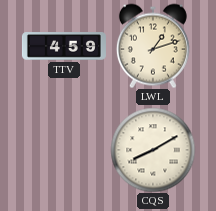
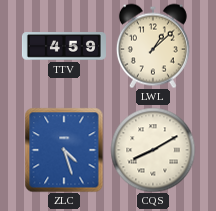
LWL: 1:12 -> 1:08
ZLC: none -> 4:27
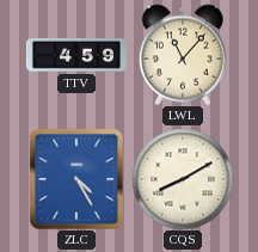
LWL: 1:08 -> 11:07
ZLC: 4:27 -> 4:25
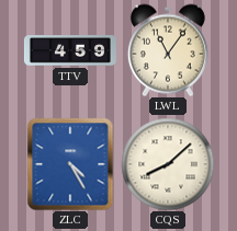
LWL: 11:07 -> 11:06
CQS: 8:10 -> 8:08
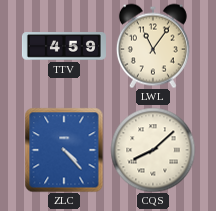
ZLC: 4:25 -> 4:23
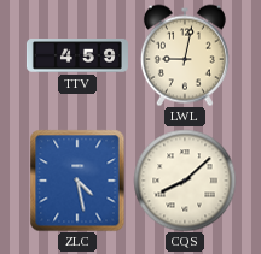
LWL: 11:06 -> 9:02
ZLC: 4:23 -> 4:28
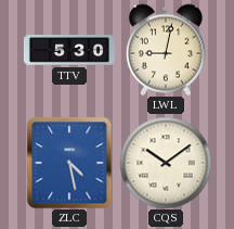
TTV: 4:59 -> 5:30
CQS: 8:08 -> 10:09
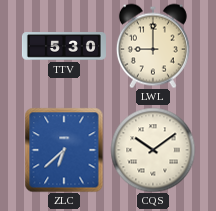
LWL: 9:02 -> 9:00
ZLC: 4:28 -> 6:38
